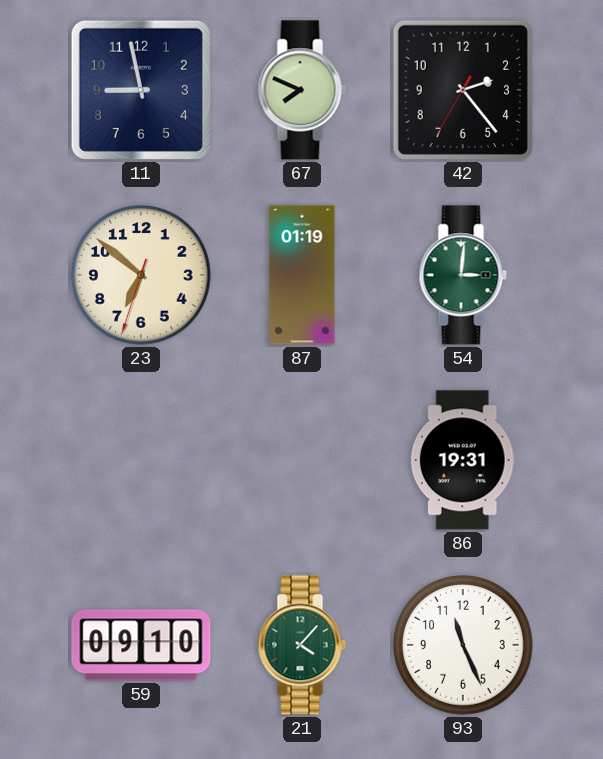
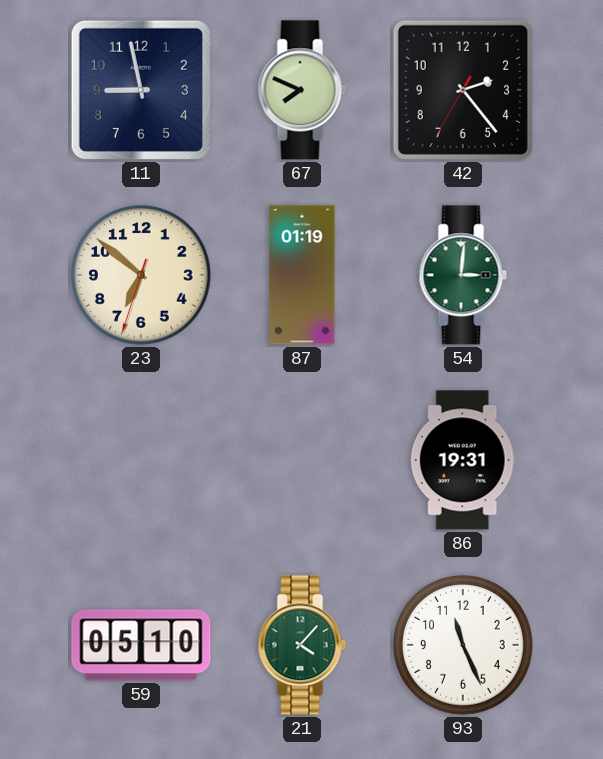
59: 09:10 -> 05:10
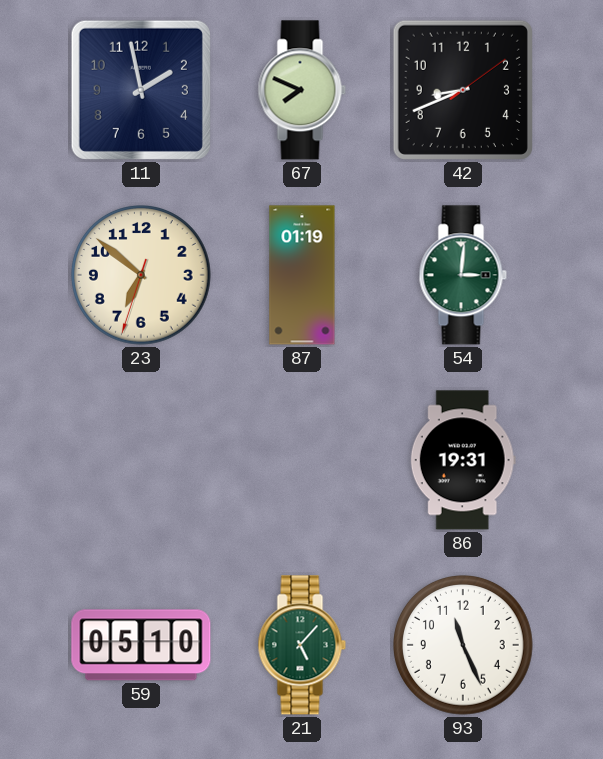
11: 8:58 -> 1:58
42: 2:23 -> 8:41
21: 4:07 -> 5:07
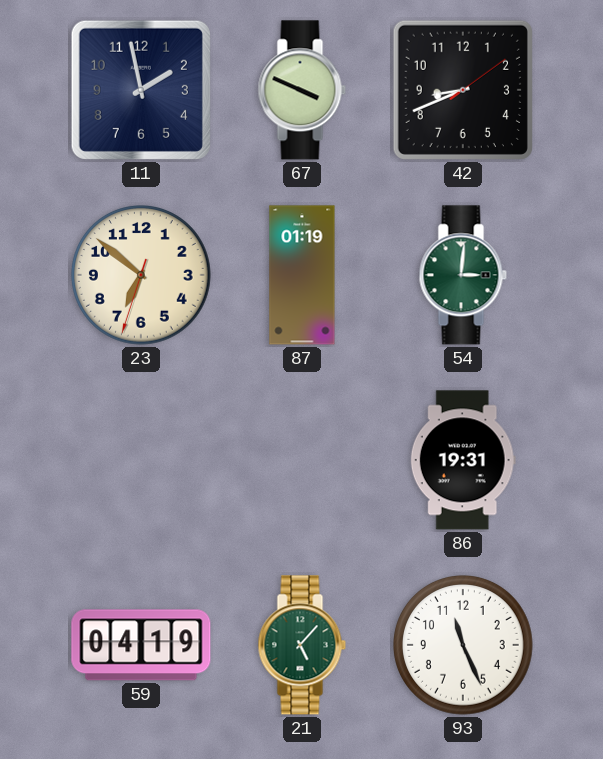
67: 7:49 -> 3:49
59: 05:10 -> 04:19
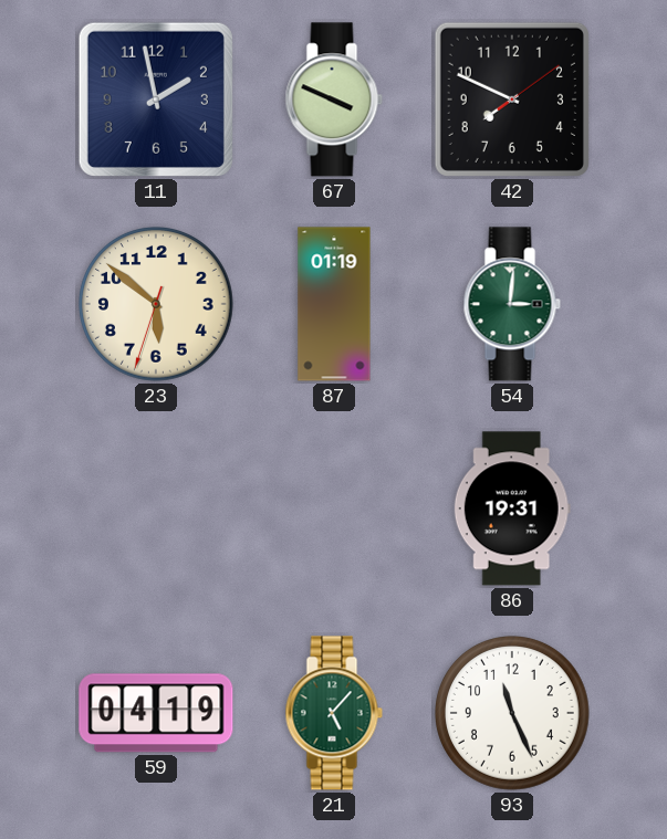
42: 8:41 -> 7:49
23: 6:51 -> 5:51
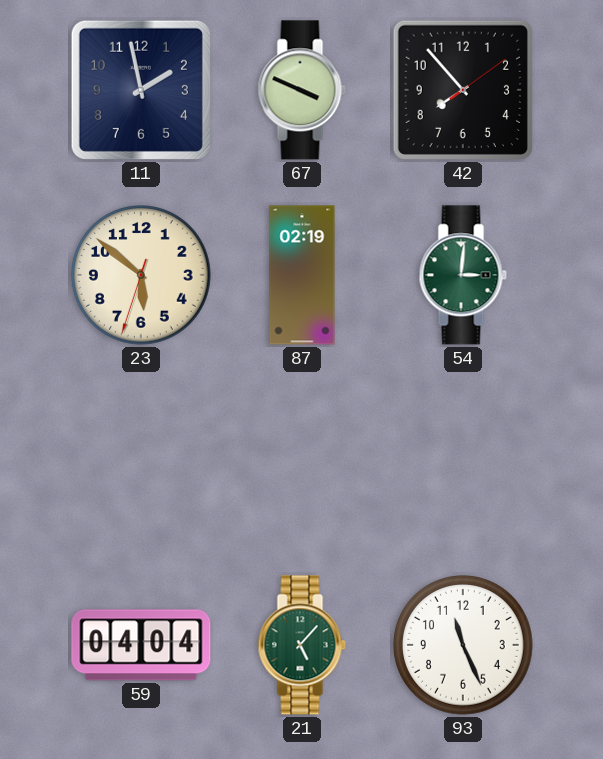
42: 7:49 -> 7:53
87: 01:19 -> 02:19
86: 19:31 -> none
59: 04:19 -> 04:04
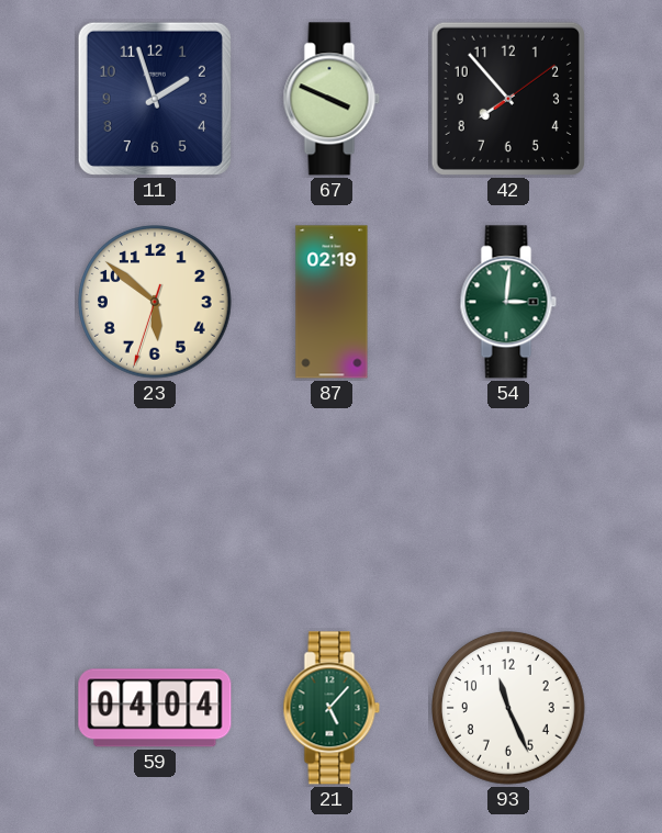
11: 1:58 -> 1:57
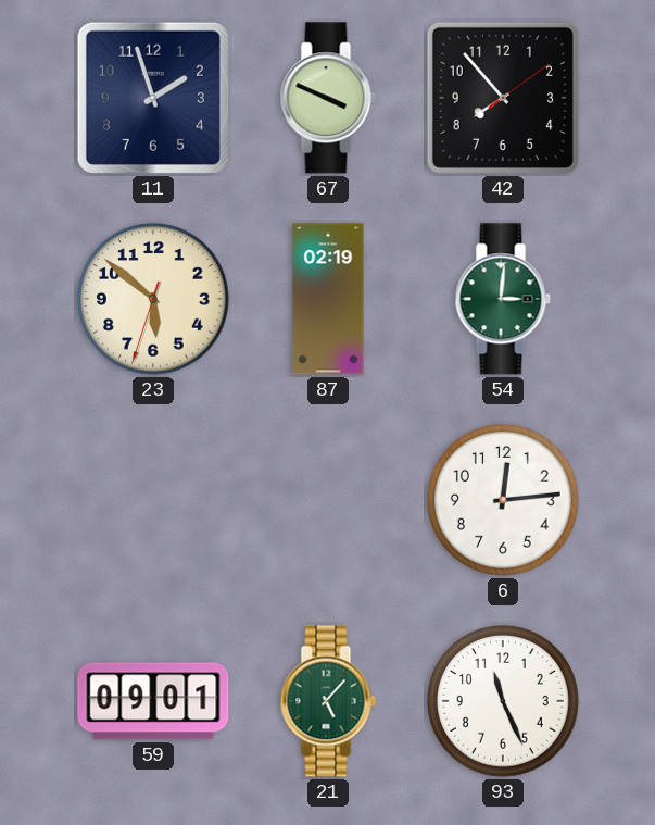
6: none -> 12:14
59: 04:04 -> 09:01
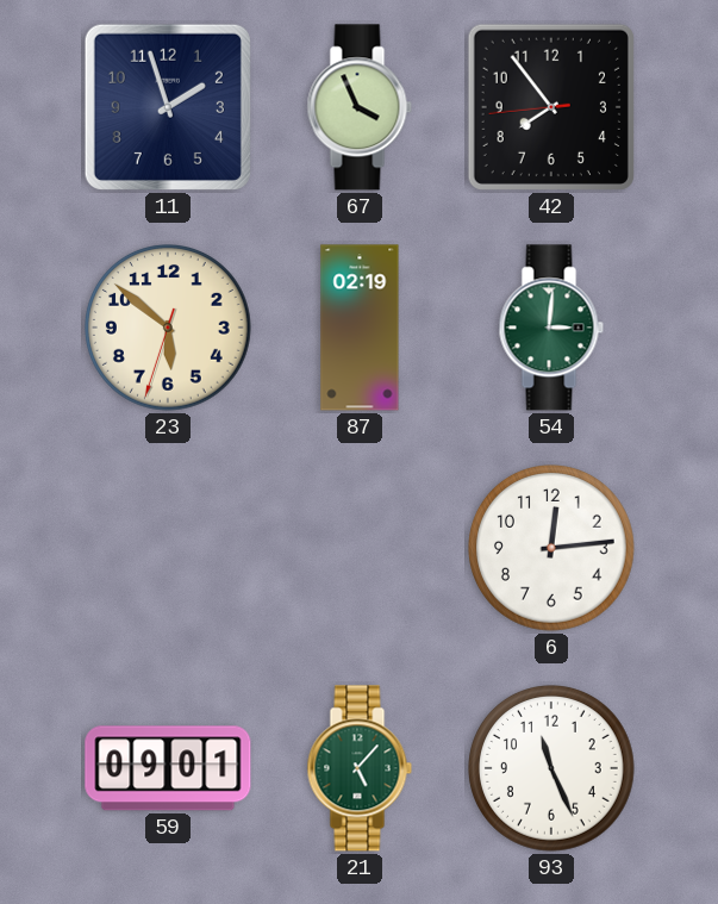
67: 3:49 -> 3:56
42: 7:53:09 -> 7:53:44
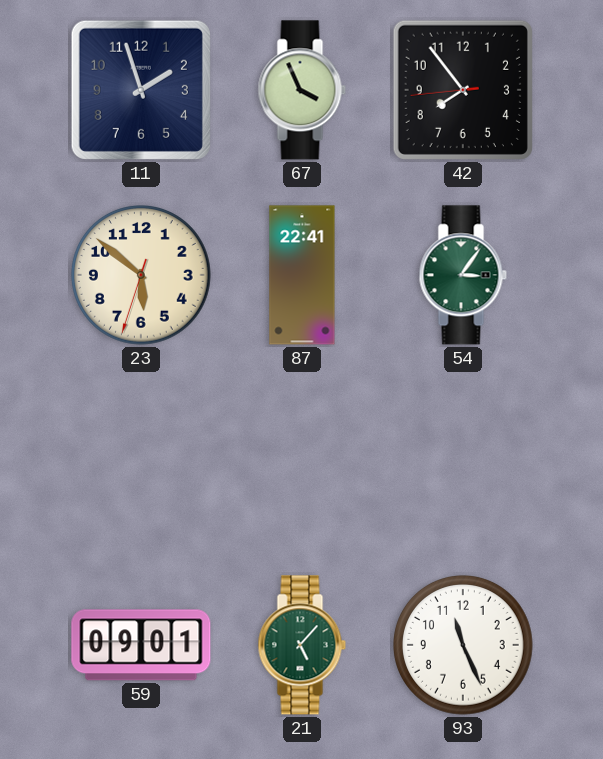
87: 02:19 -> 22:41
54: 3:01 -> 3:06
6: 12:14 -> none
